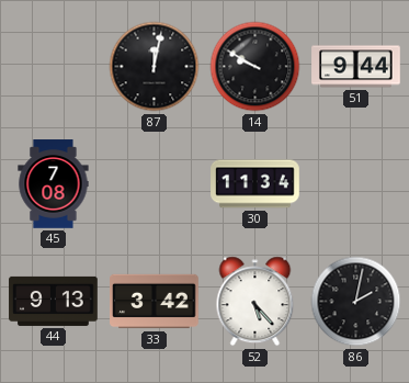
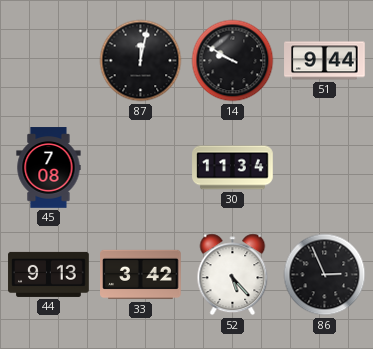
86: 2:02 -> 2:56
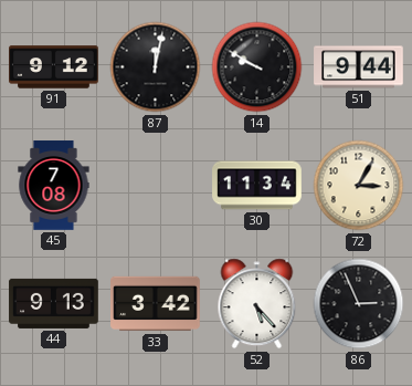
91: none -> 9:12
72: none -> 3:05
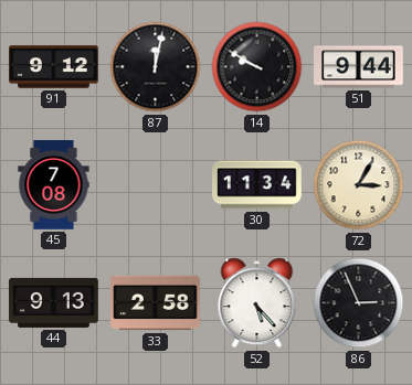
33: 3:42 -> 2:58
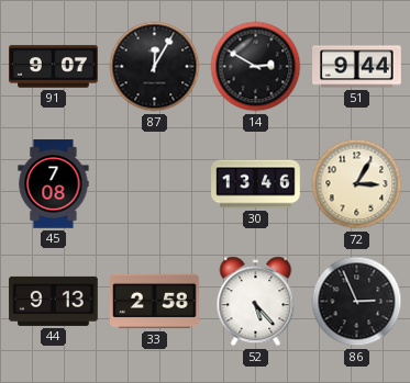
91: 9:12 -> 9:07
87: 12:02 -> 12:05
14: 9:50 -> 2:50
30: 11:34 -> 13:46
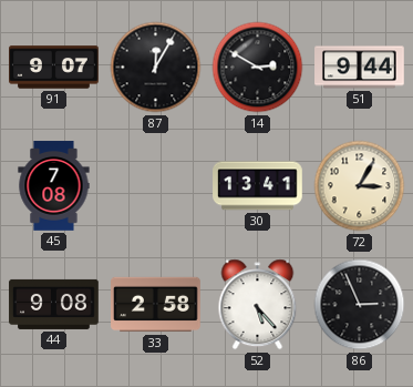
30: 13:46 -> 13:41
44: 9:13 -> 9:08
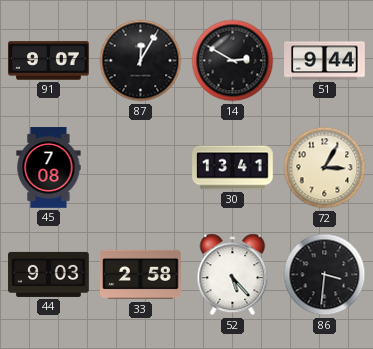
44: 9:08 -> 9:03
86: 2:56 -> 3:31
